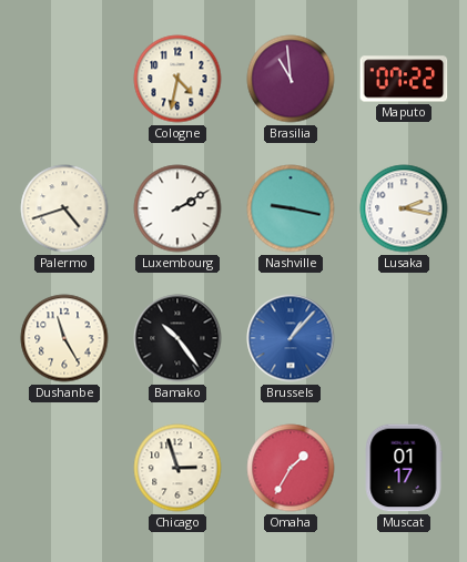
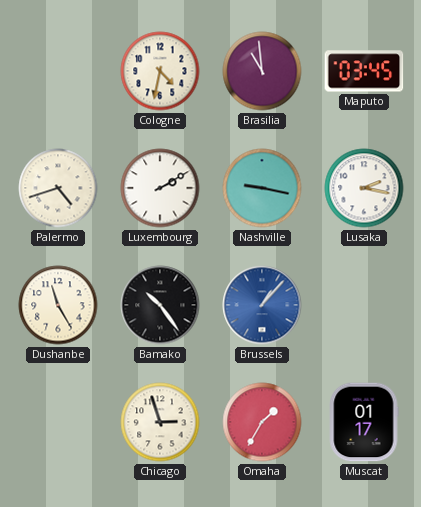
Maputo: 07:22 -> 03:45
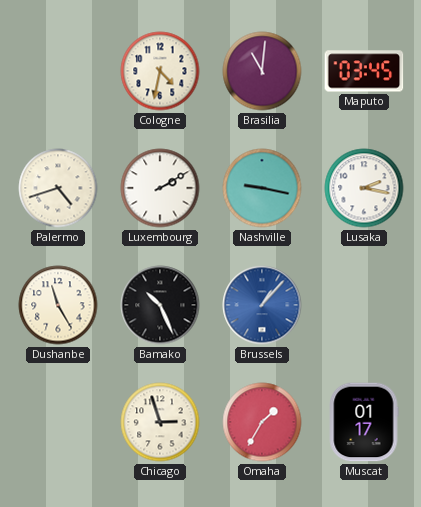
Brasilia: 10:59 -> 11:01
Bamako: 10:24 -> 10:26
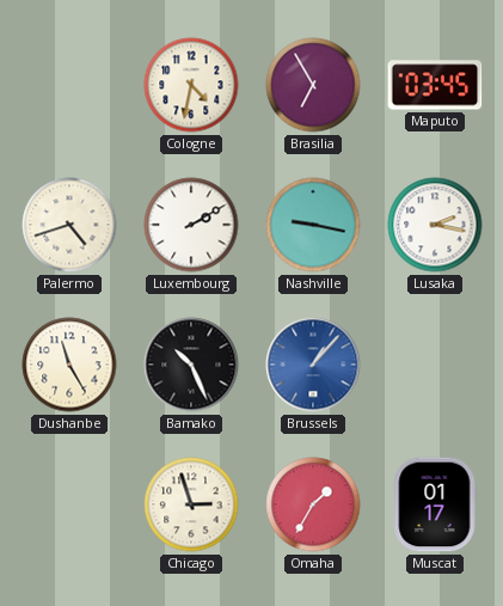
Brasilia: 11:01 -> 6:55
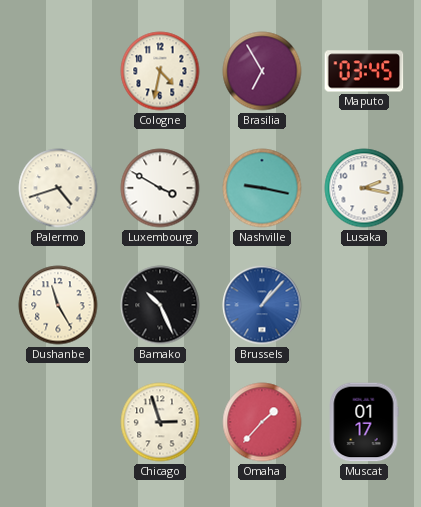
Luxembourg: 2:10 -> 3:50
Omaha: 1:35 -> 1:37
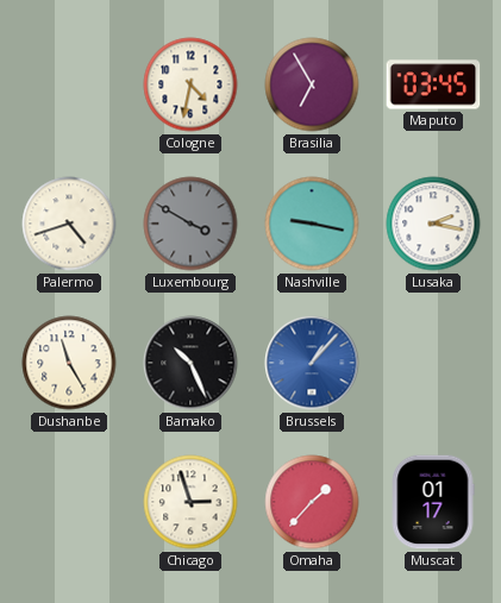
Luxembourg dial: white -> grey
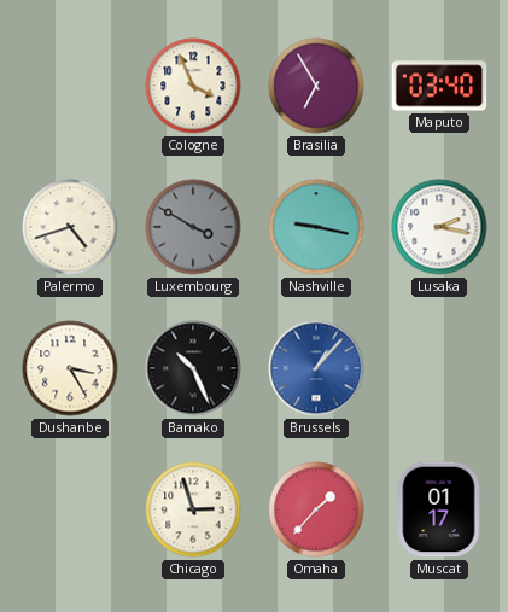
Cologne: 4:32 -> 3:56
Maputo: 03:45 -> 03:40
Dushanbe: 11:25 -> 3:25
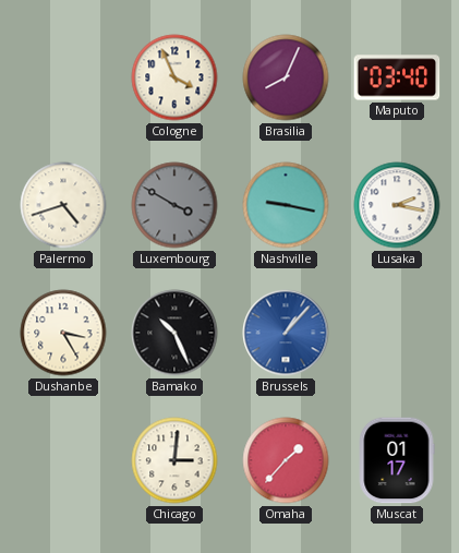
Brasilia: 6:55 -> 8:04
Chicago: 2:57 -> 3:01
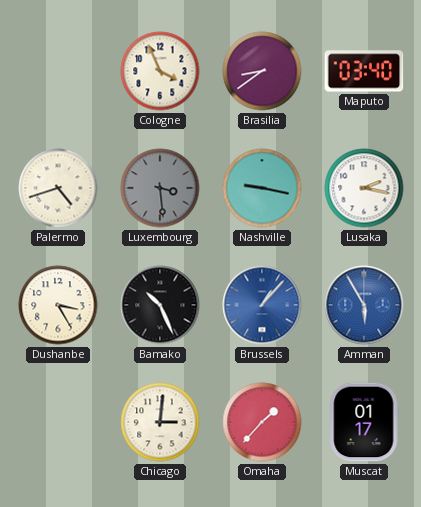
Brasilia: 8:04 -> 8:39
Luxembourg: 3:50 -> 3:29
Amman: none -> 5:55
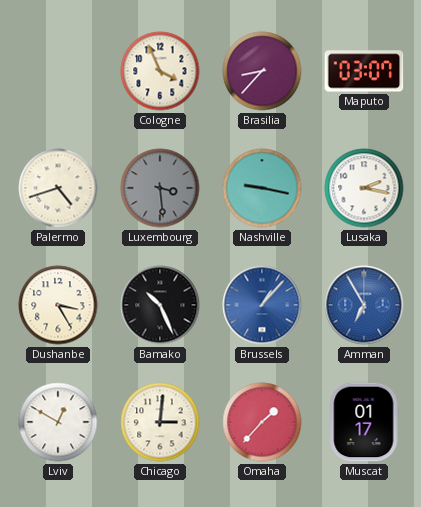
Brasilia: 8:39 -> 8:37
Maputo: 03:40 -> 03:07
Amman: 5:55 -> 6:55
Lviv: none -> 12:50
